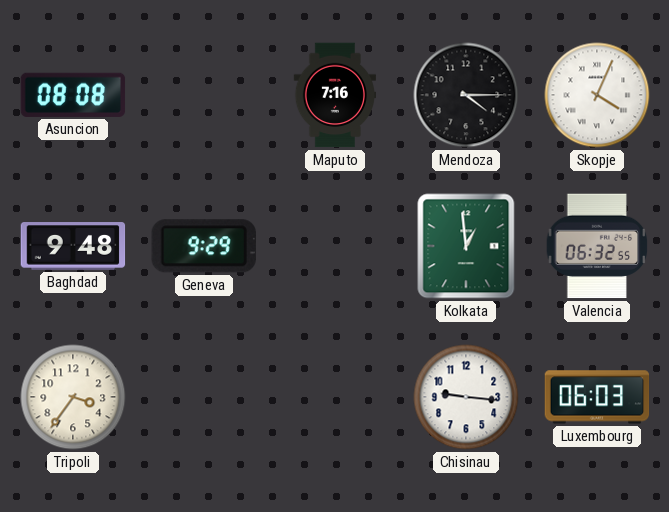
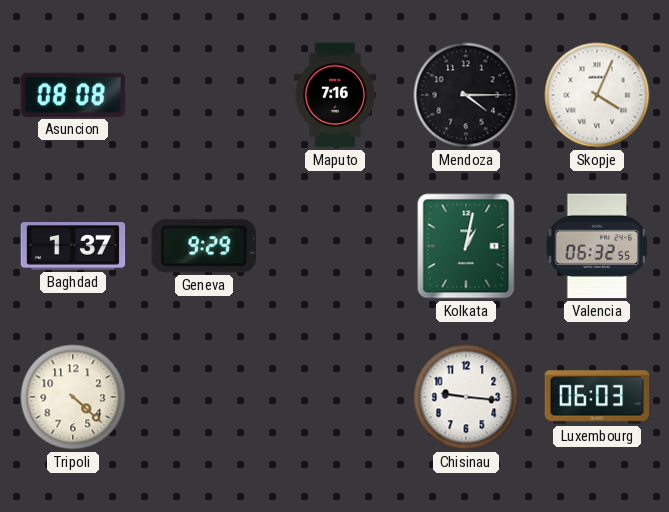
Baghdad: 9:48 -> 1:37
Kolkata: 12:59 -> 1:02
Tripoli: 3:36 -> 4:22
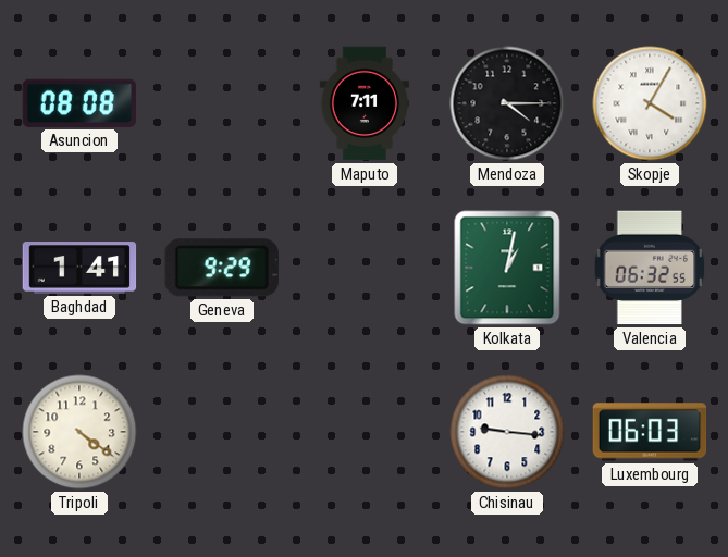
Maputo: 7:16 -> 7:11
Skopje: 4:04 -> 4:05
Baghdad: 1:37 -> 1:41
Tripoli: 4:22 -> 4:21
